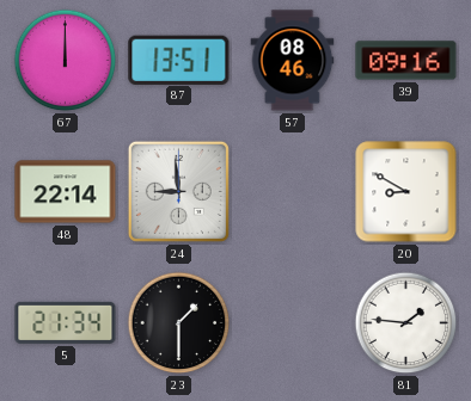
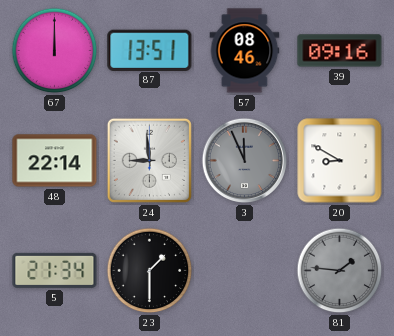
3: none -> 11:56
81 dial: white -> grey
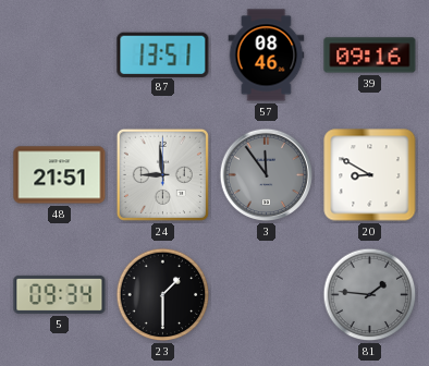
67: 12:00 -> none
48: 22:14 -> 21:51
3: 11:56 -> 11:54
5: 21:34 -> 09:34
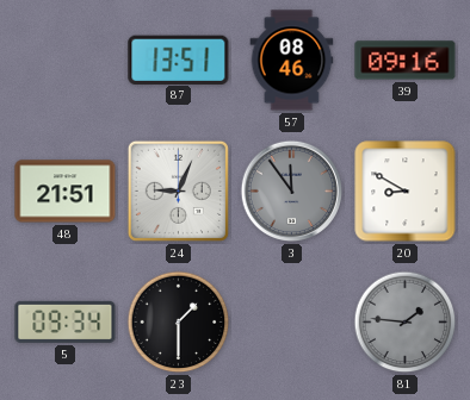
24: 8:59 -> 9:04
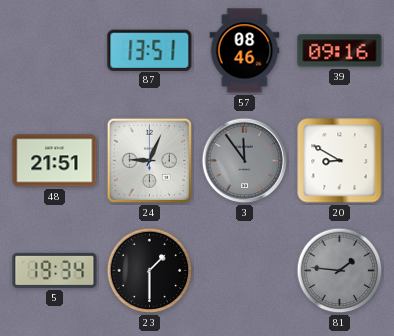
5: 09:34 -> 19:34
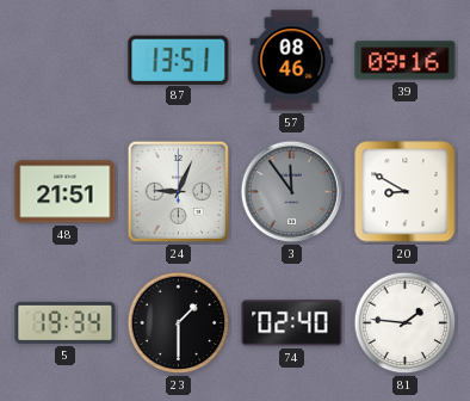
74: none -> 02:40
81 dial: grey -> white
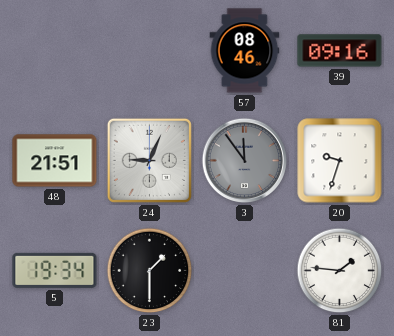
87: 13:51 -> none
20: 8:50 -> 9:33
74: 02:40 -> none
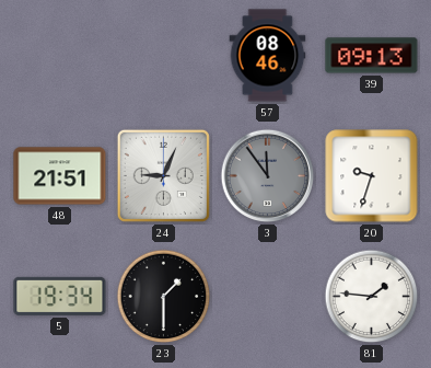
39: 09:16 -> 09:13
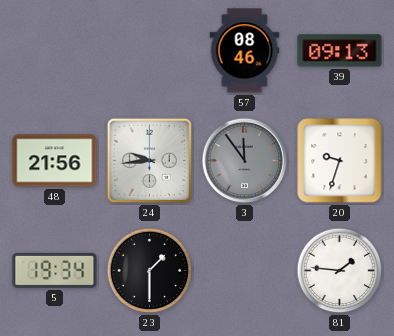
48: 21:51 -> 21:56
24: 9:04 -> 9:44
